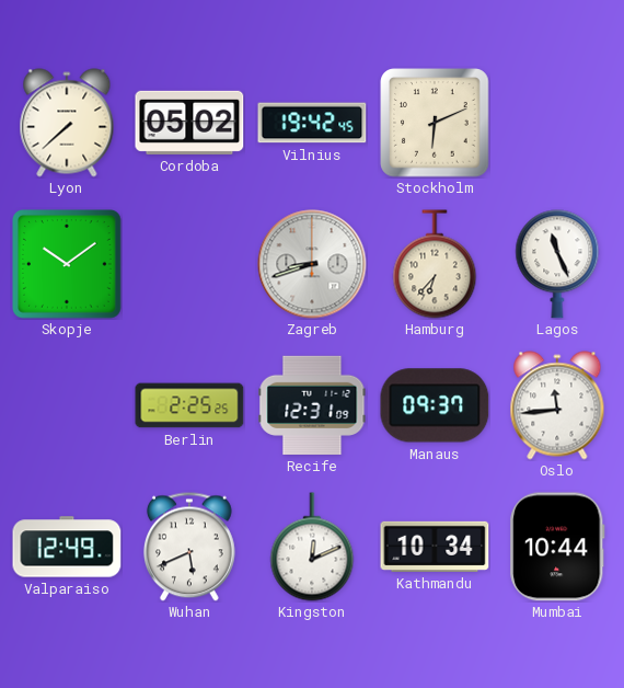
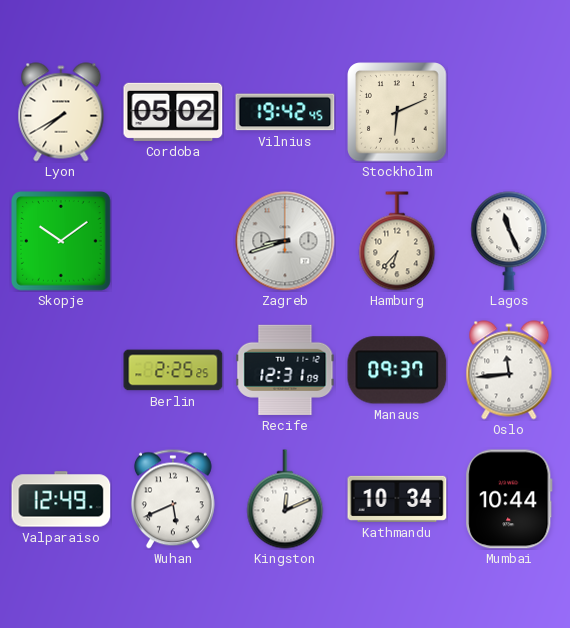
Lyon: 7:38 -> 7:40
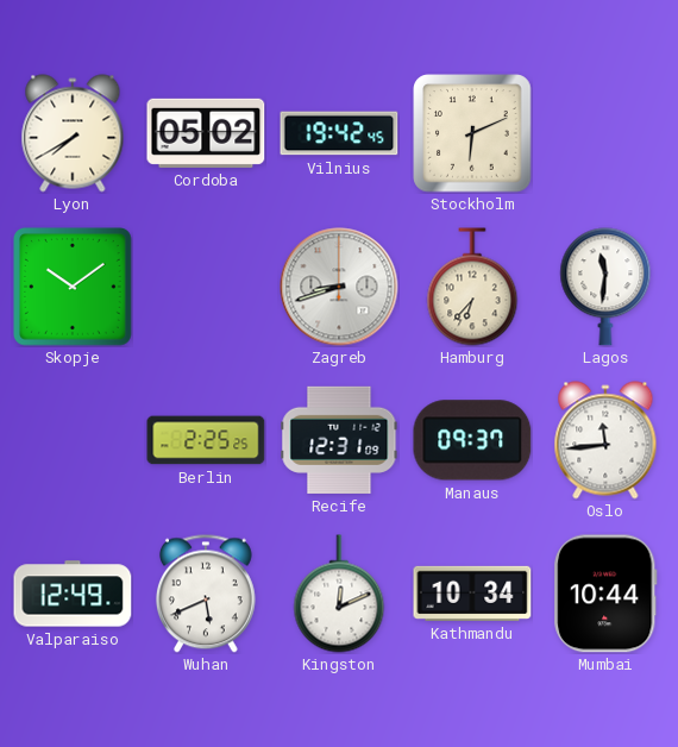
Lagos: 11:26 -> 11:31
